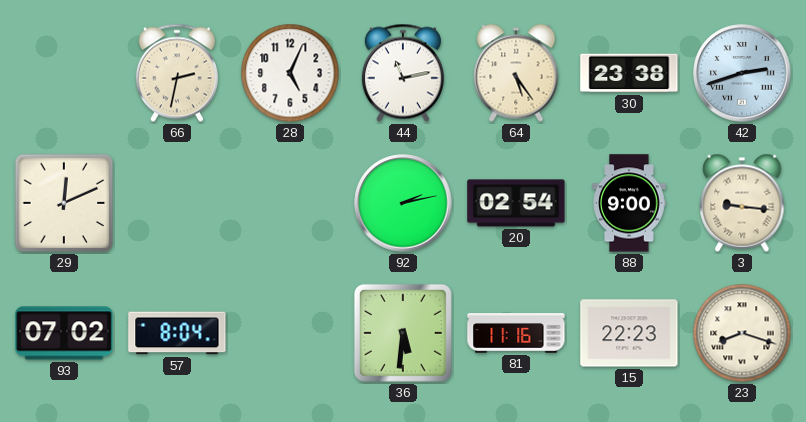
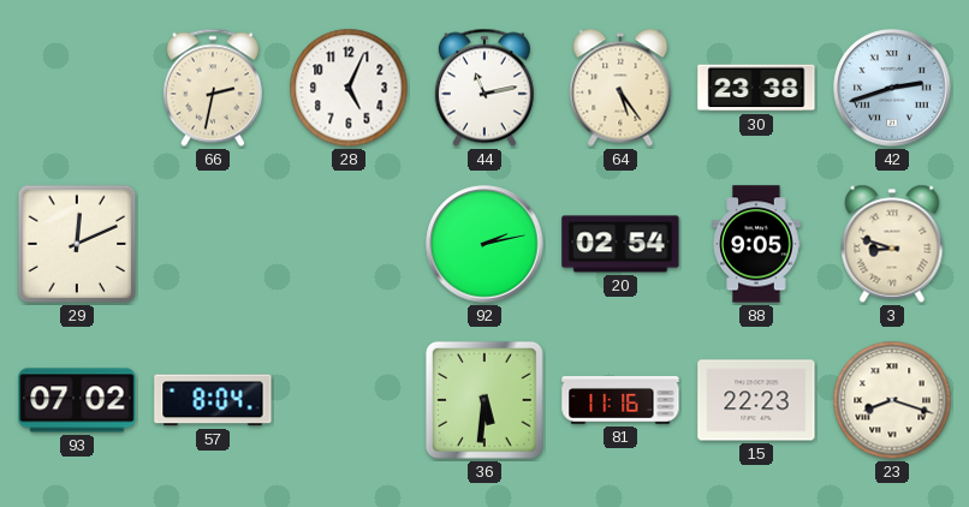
88: 9:00 -> 9:05
3: 9:16 -> 8:48
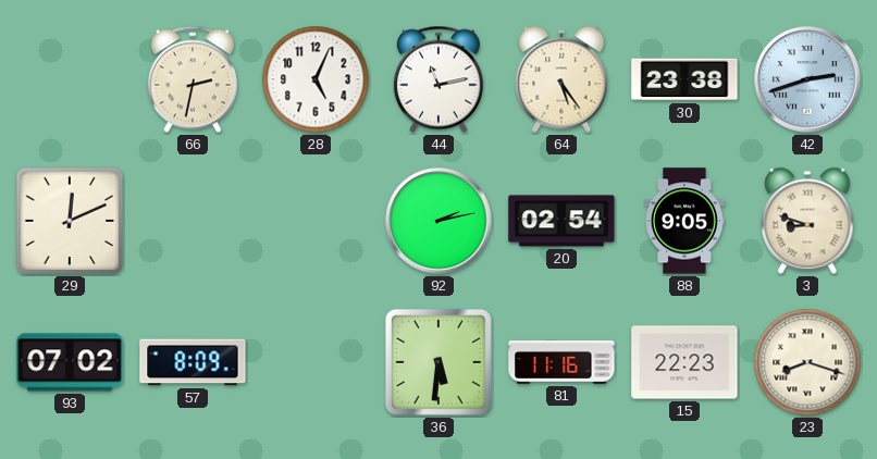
57: 8:04 -> 8:09
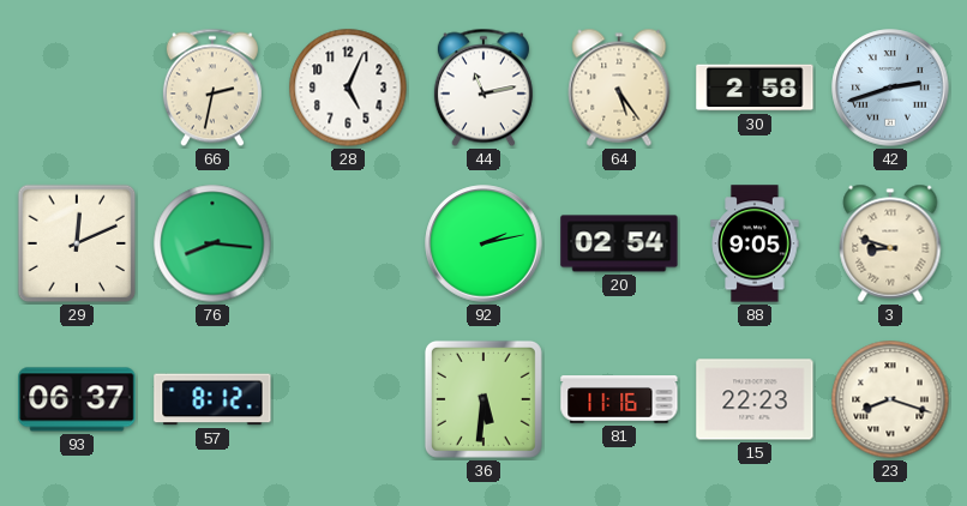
30: 23:38 -> 2:58
76: none -> 8:16
93: 07:02 -> 06:37
57: 8:09 -> 8:12
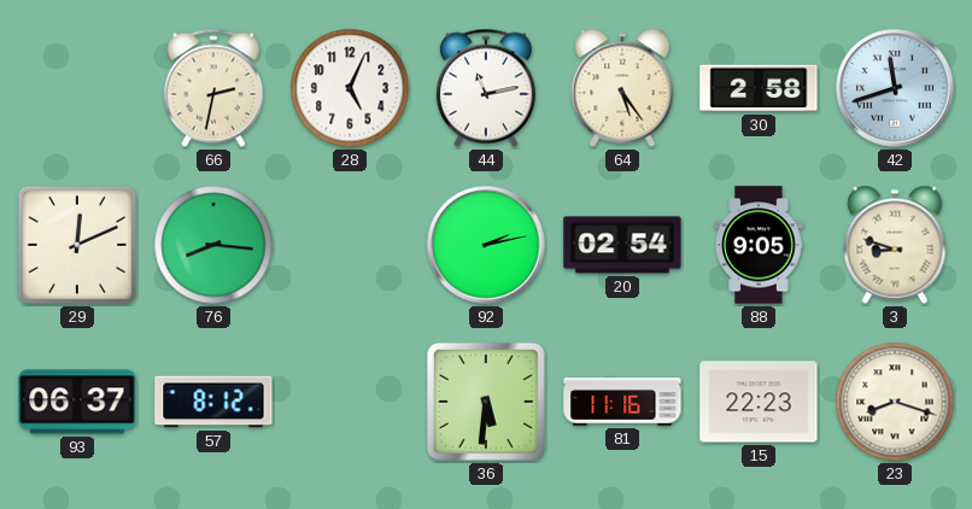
42: 2:42 -> 11:42
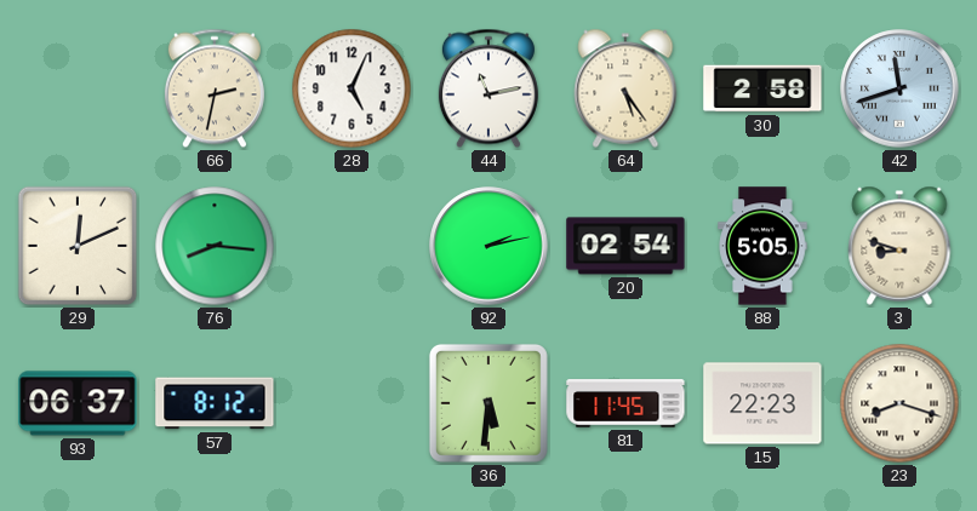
88: 9:05 -> 5:05
81: 11:16 -> 11:45
